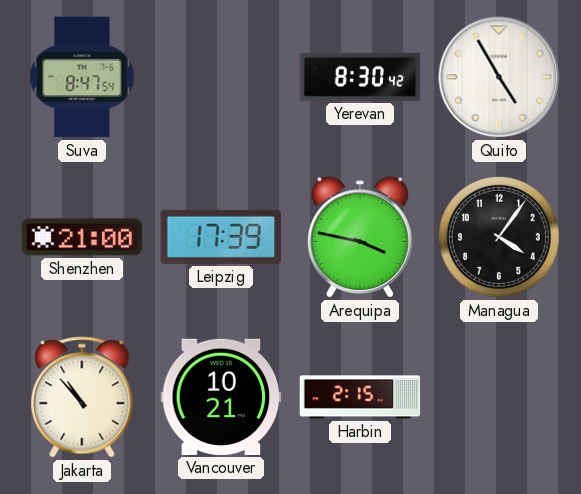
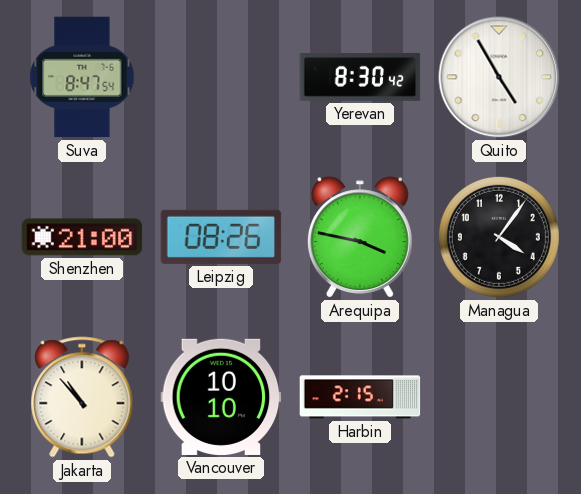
Leipzig: 17:39 -> 08:26
Vancouver: 10:21 -> 10:10
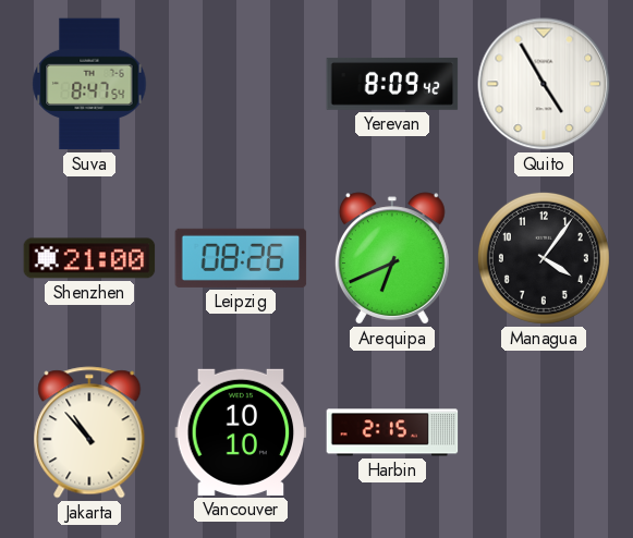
Yerevan: 8:30 -> 8:09
Arequipa: 3:47 -> 6:41
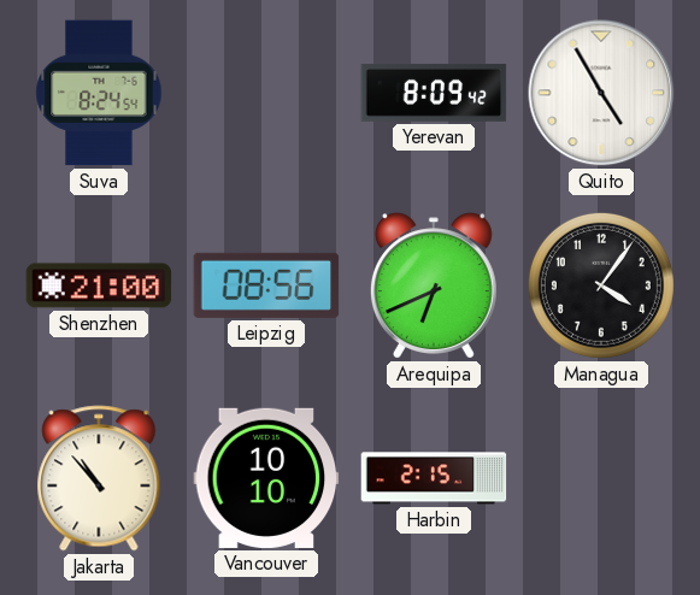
Suva: 8:47 -> 8:24
Leipzig: 08:26 -> 08:56
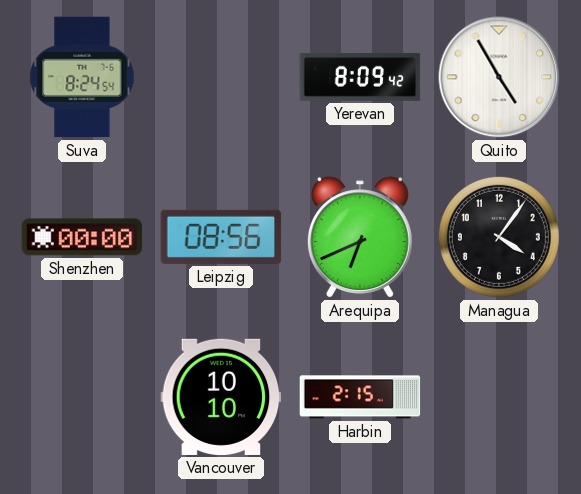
Shenzhen: 21:00 -> 00:00
Jakarta: 10:53 -> none
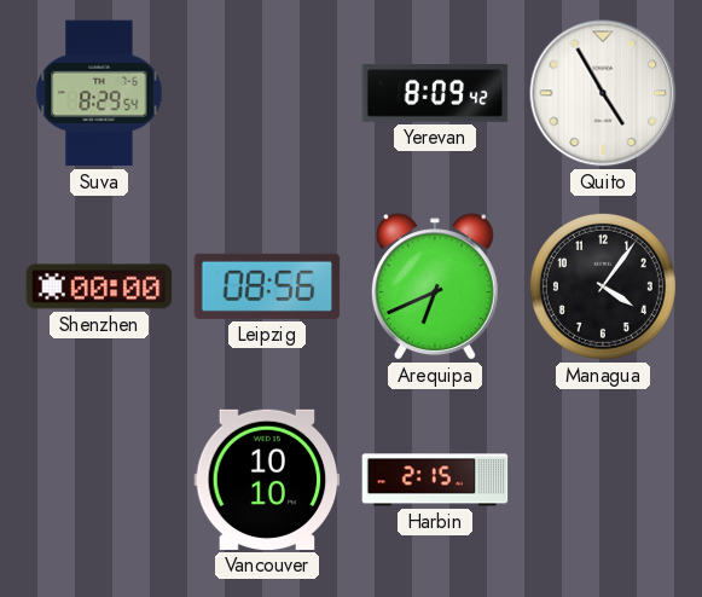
Suva: 8:24 -> 8:29
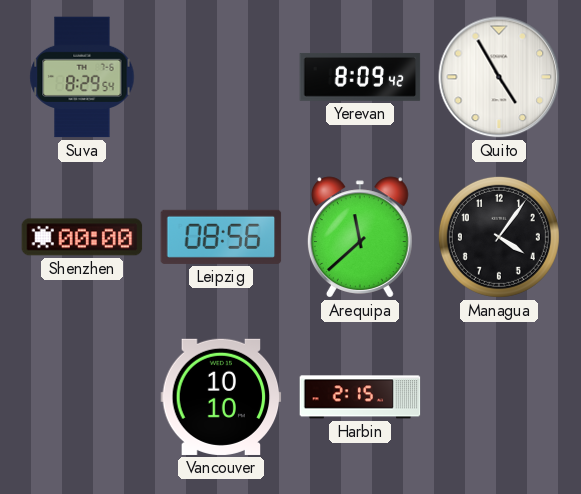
Arequipa: 6:41 -> 11:38
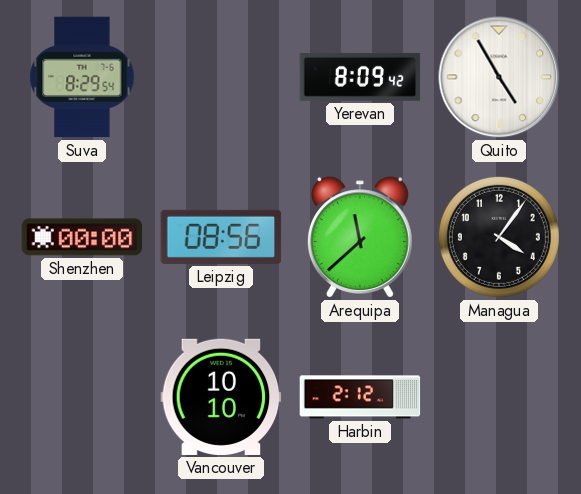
Harbin: 2:15 -> 2:12
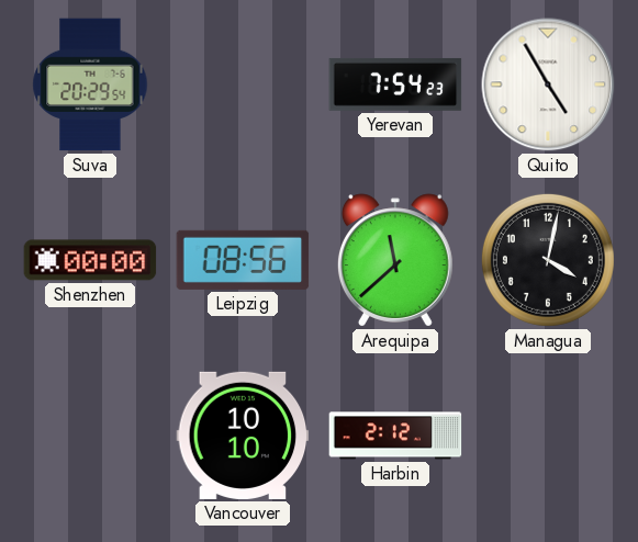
Suva: 8:29 -> 20:29
Yerevan: 8:09 -> 7:54
Managua: 4:06 -> 4:02
